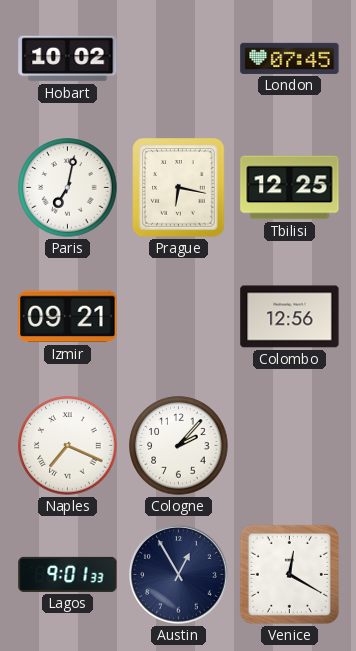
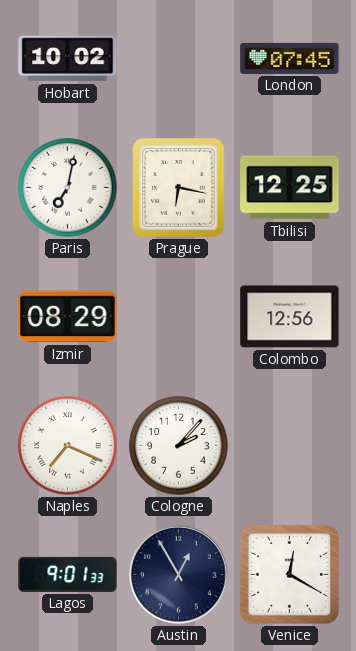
Izmir: 09:21 -> 08:29
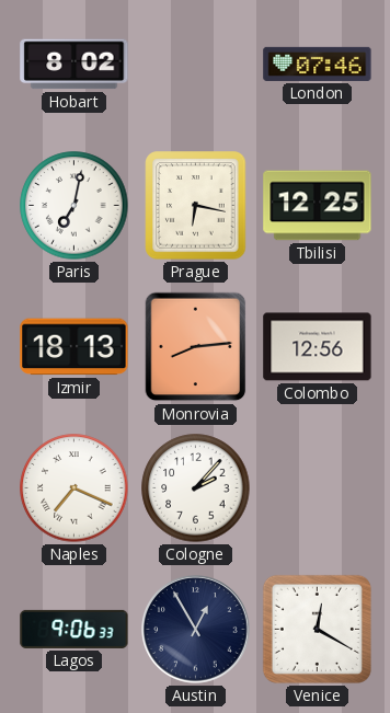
Hobart: 10:02 -> 8:02
London: 07:45 -> 07:46
Izmir: 08:29 -> 18:13
Monrovia: none -> 8:14
Lagos: 9:01 -> 9:06
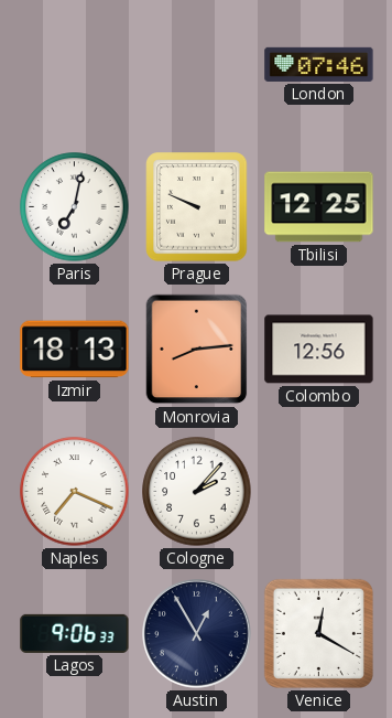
Hobart: 8:02 -> none
Prague: 6:17 -> 9:49
